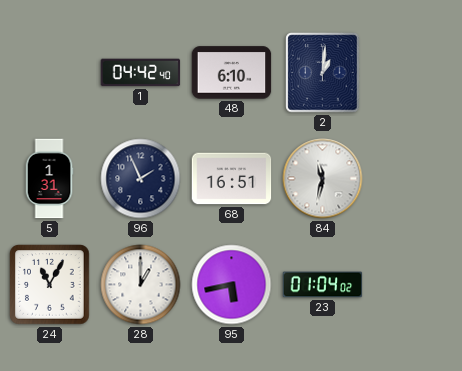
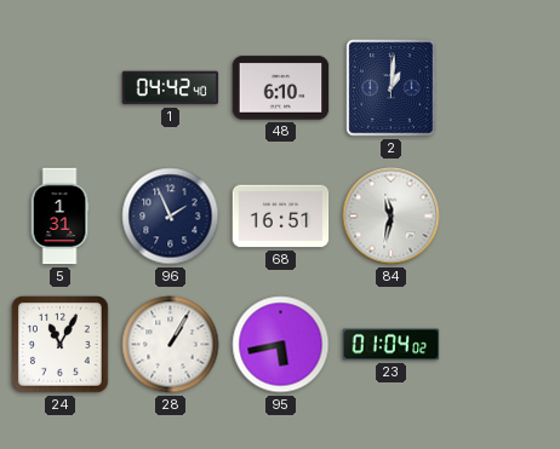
28: 1:00 -> 1:05
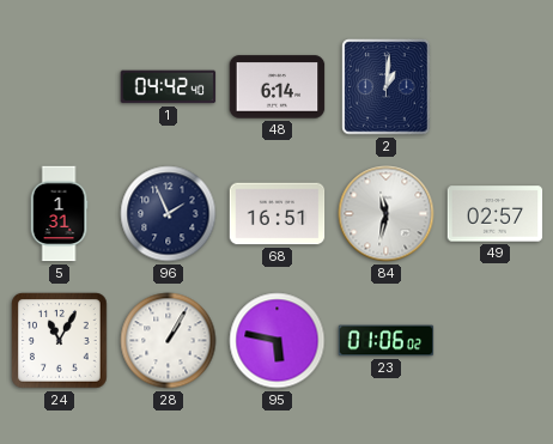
48: 6:10 -> 6:14
49: none -> 02:57
95: 5:43 -> 5:47
23: 01:04 -> 01:06
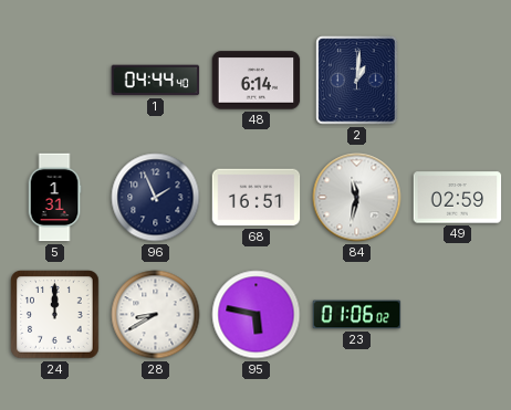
1: 04:42 -> 04:44
49: 02:57 -> 02:59
24: 11:05 -> 12:00
28: 1:05 -> 8:40
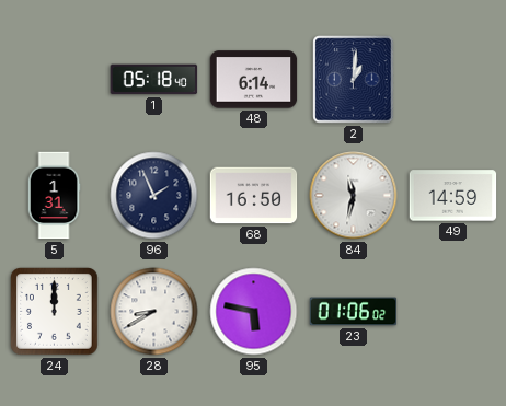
1: 04:44 -> 05:18
68: 16:51 -> 16:50
49: 02:59 -> 14:59
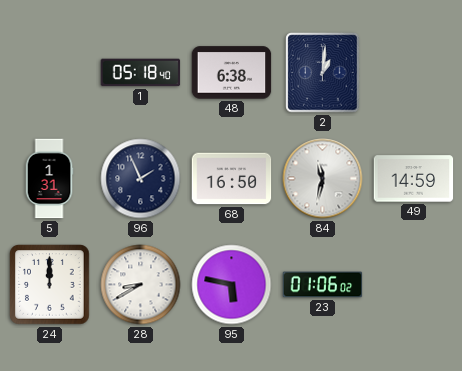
48: 6:14 -> 6:38
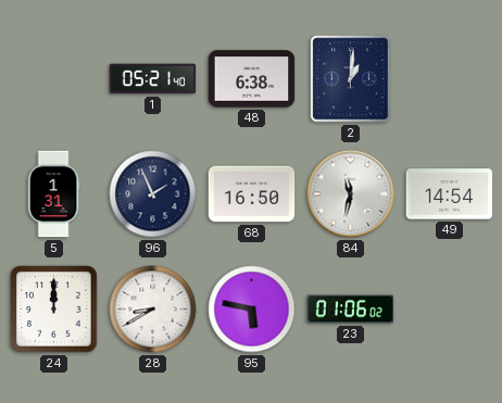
1: 05:18 -> 05:21
49: 14:59 -> 14:54
